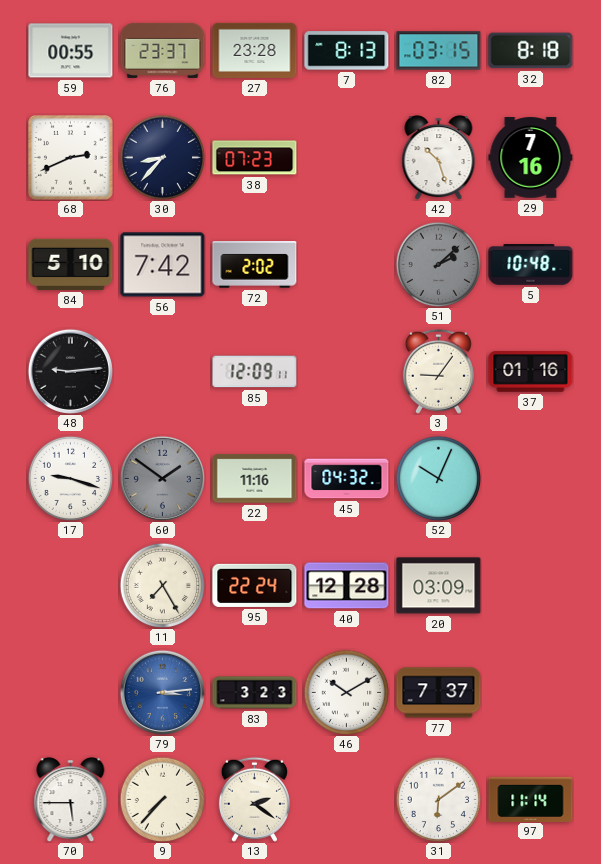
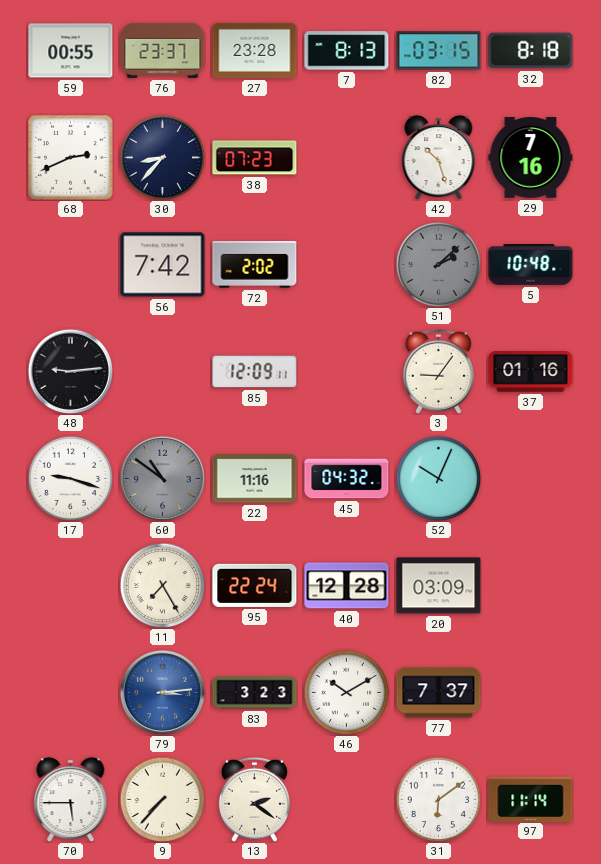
84: 5:10 -> none
60: 1:51 -> 10:51
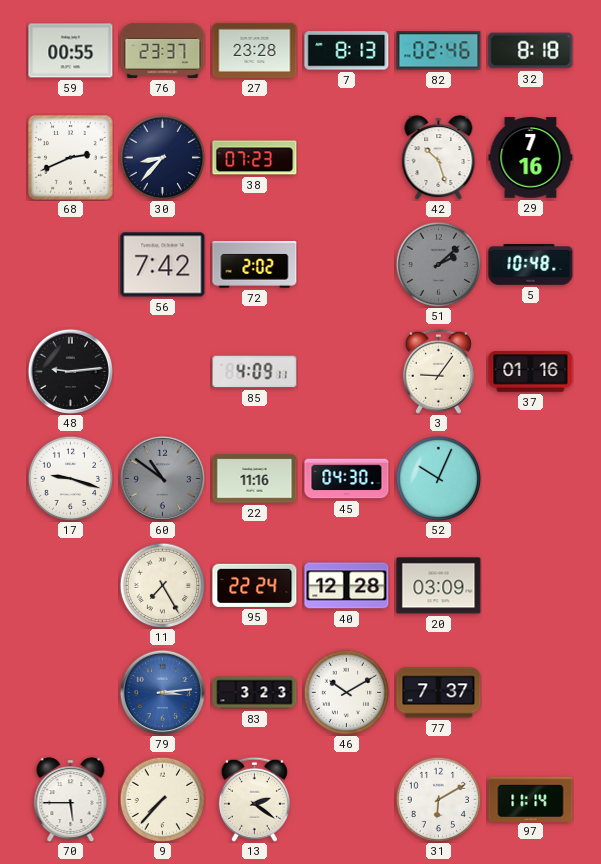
82: 03:15 -> 02:46
85: 12:09 -> 4:09
45: 04:32 -> 04:30
31: 6:09 -> 6:10
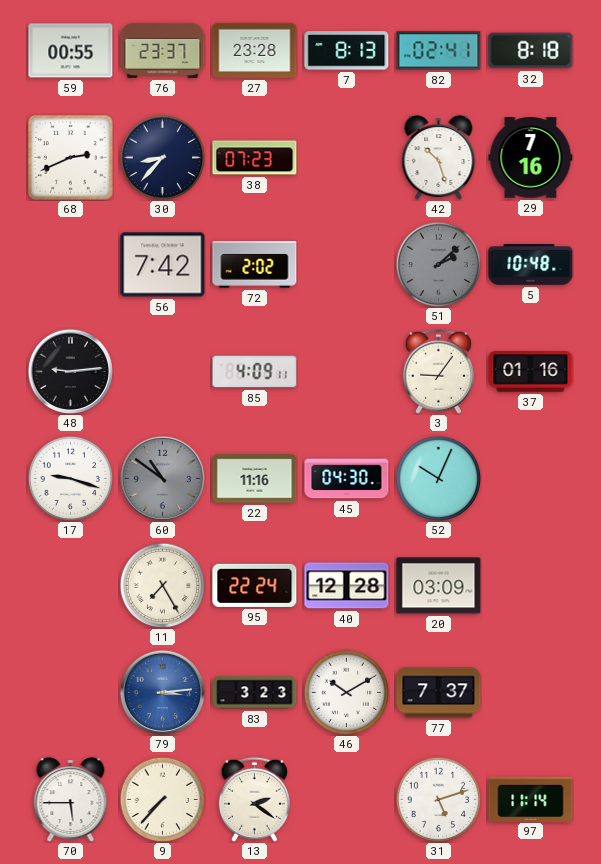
82: 02:46 -> 02:41
31: 6:10 -> 5:12
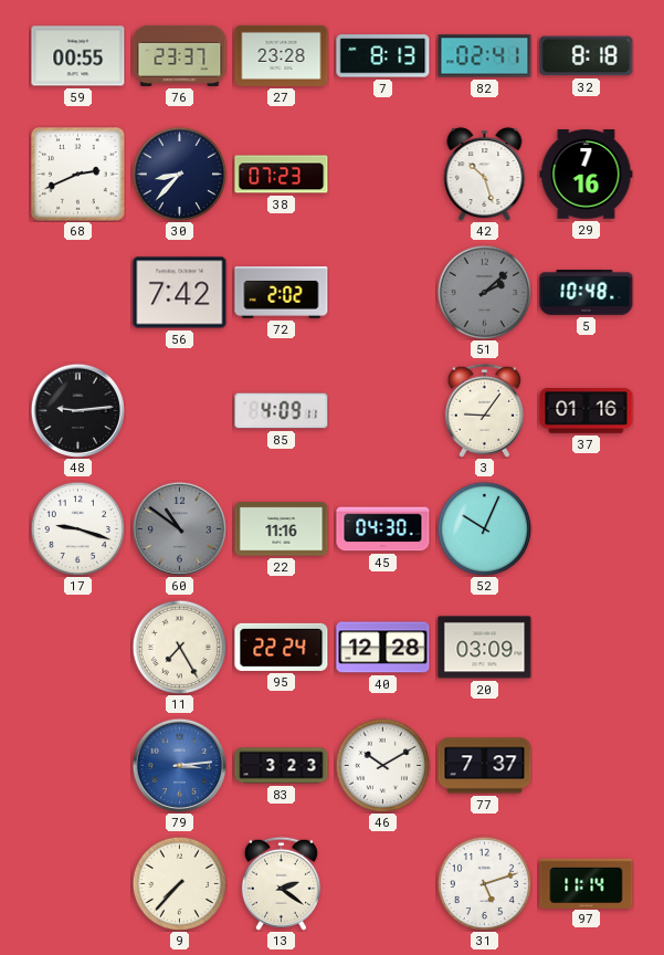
70: 5:45 -> none
